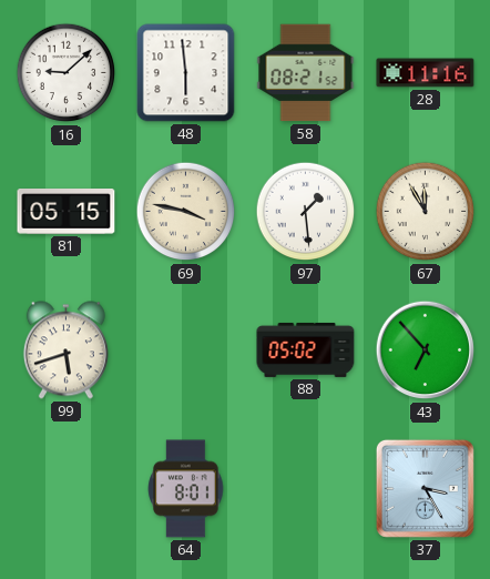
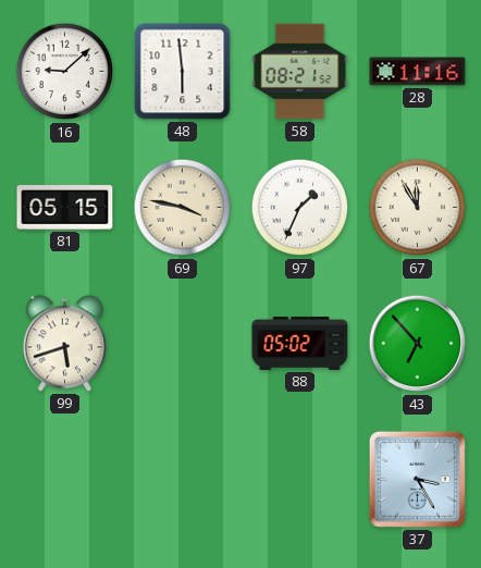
97: 1:29 -> 1:34
64: 8:01 -> none
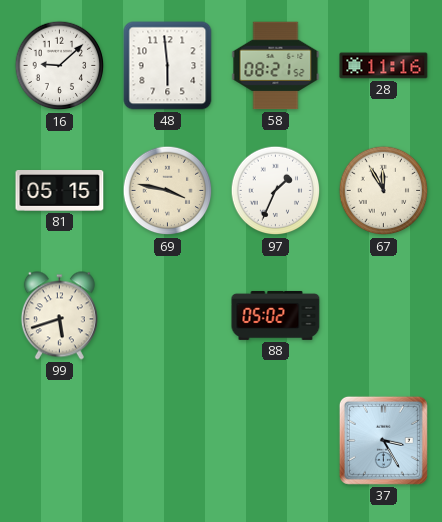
43: 6:53 -> none
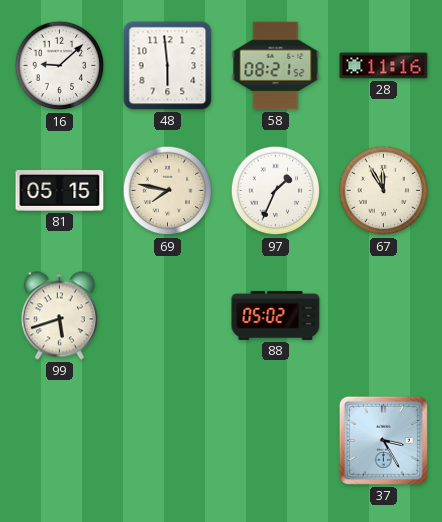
69: 3:47 -> 7:47
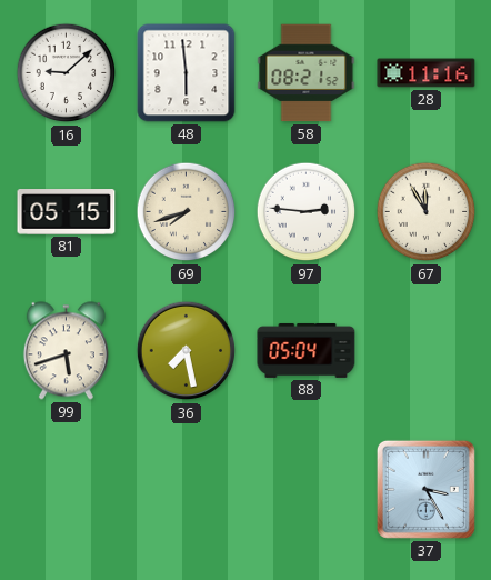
69: 7:47 -> 7:42
97: 1:34 -> 2:46
36: none -> 7:28
88: 05:02 -> 05:04
